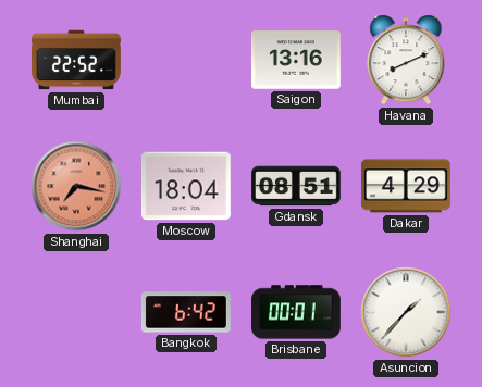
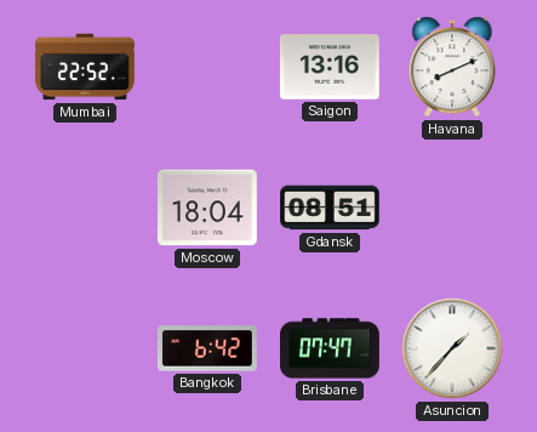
Shanghai: 7:17 -> none
Dakar: 4:29 -> none
Brisbane: 00:01 -> 07:47
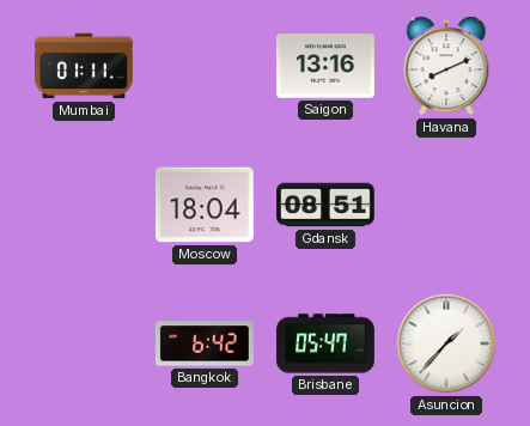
Mumbai: 22:52 -> 01:11
Brisbane: 07:47 -> 05:47
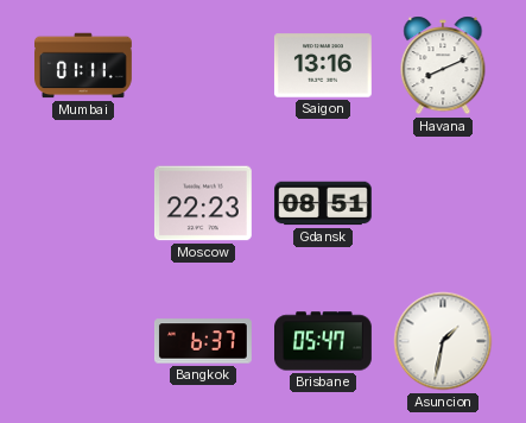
Moscow: 18:04 -> 22:23
Bangkok: 6:42 -> 6:37
Asuncion: 1:37 -> 1:32
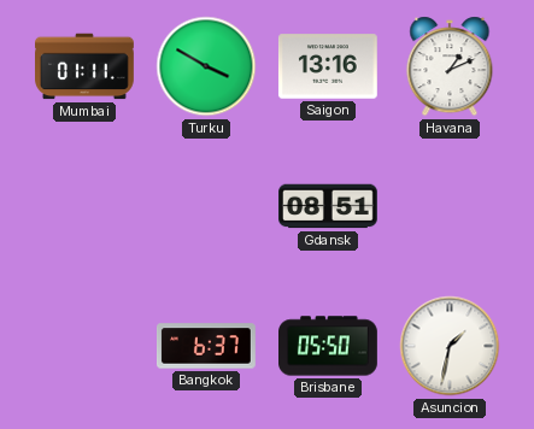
Turku: none -> 3:50
Havana: 8:11 -> 1:11
Moscow: 22:23 -> none
Brisbane: 05:47 -> 05:50
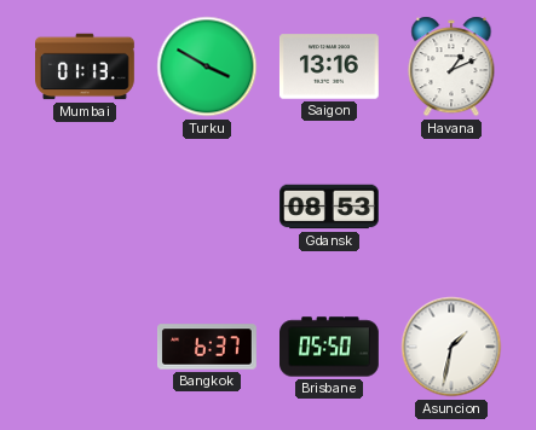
Mumbai: 01:11 -> 01:13
Gdansk: 08:51 -> 08:53
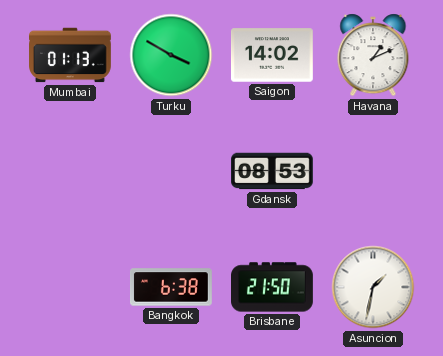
Saigon: 13:16 -> 14:02
Bangkok: 6:37 -> 6:38
Brisbane: 05:50 -> 21:50
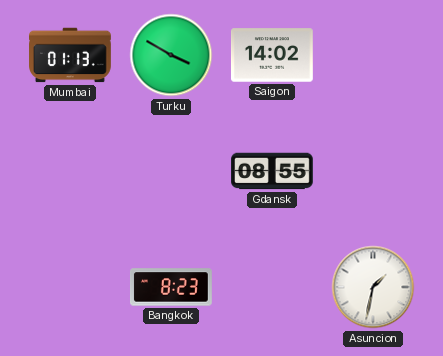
Havana: 1:11 -> none
Gdansk: 08:53 -> 08:55
Bangkok: 6:38 -> 8:23
Brisbane: 21:50 -> none
